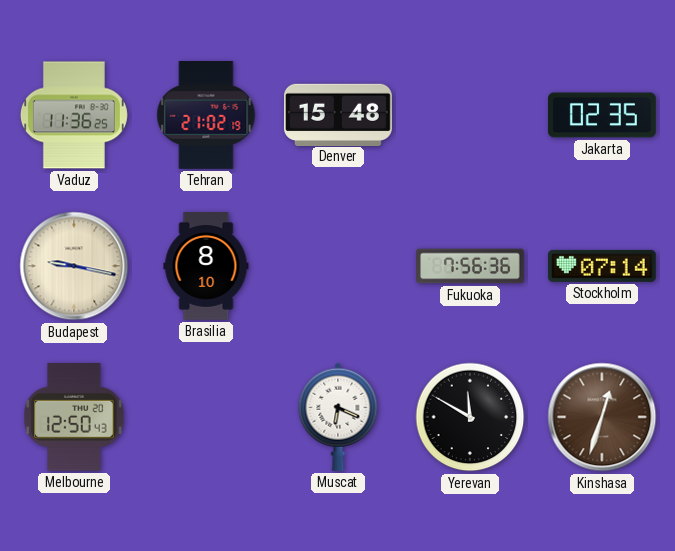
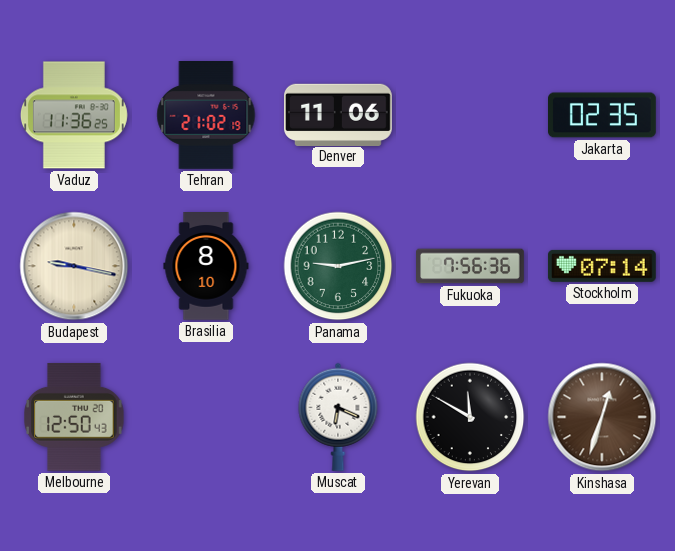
Denver: 15:48 -> 11:06
Panama: none -> 9:13
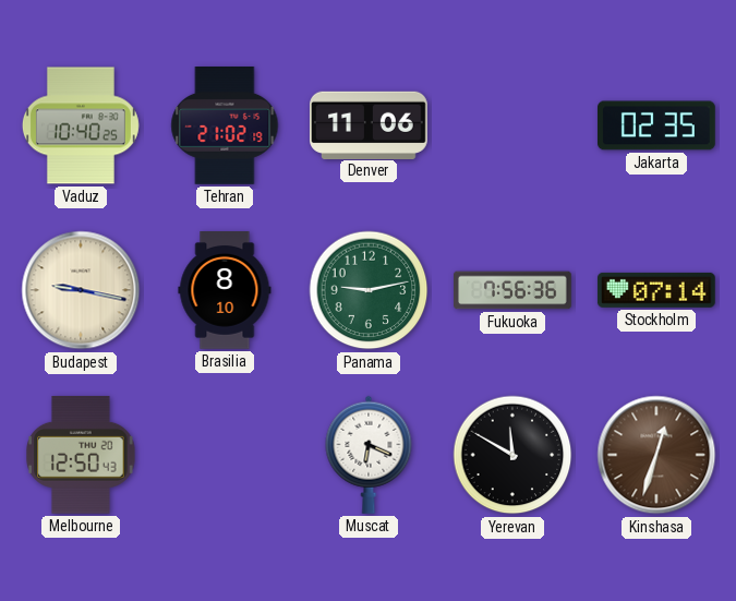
Vaduz: 11:36 -> 10:40
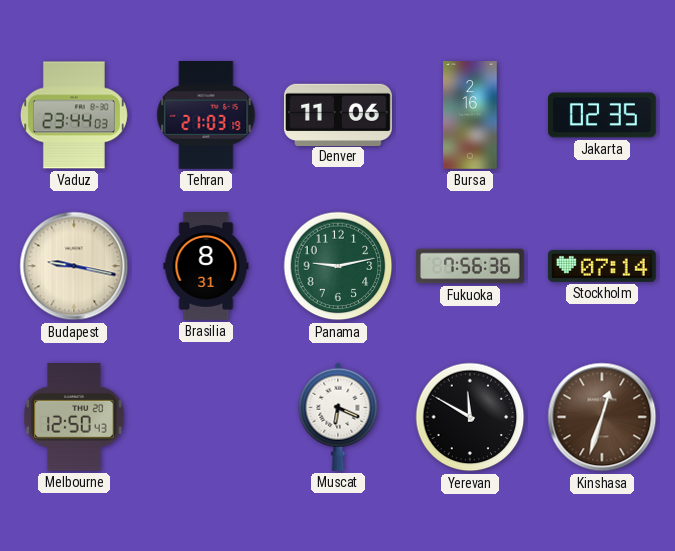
Vaduz: 10:40 -> 23:44
Tehran: 21:02 -> 21:03
Bursa: none -> 2:16
Brasilia: 8:10 -> 8:31
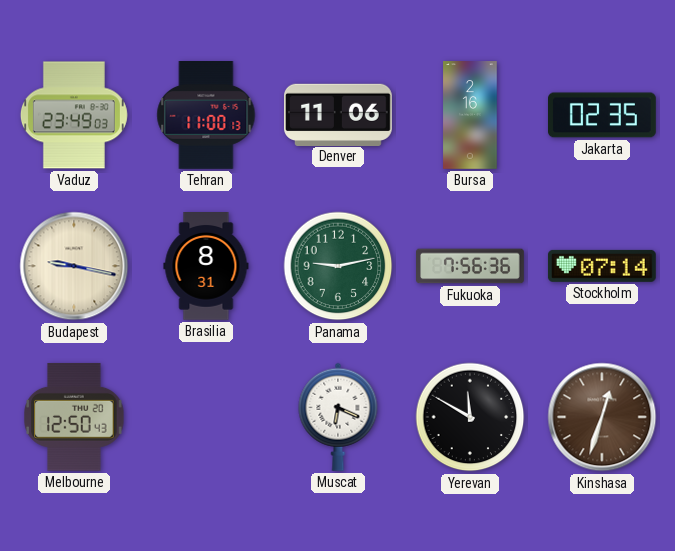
Vaduz: 23:44 -> 23:49
Tehran: 21:03 -> 11:00
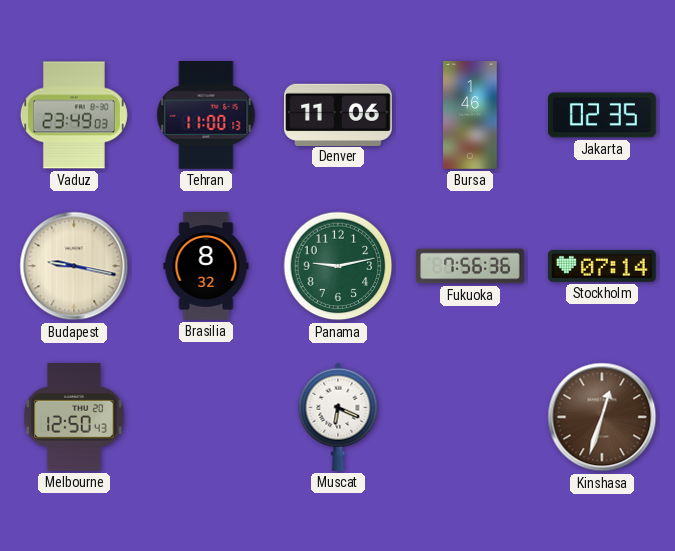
Bursa: 2:16 -> 1:46
Brasilia: 8:31 -> 8:32
Yerevan: 11:50 -> none
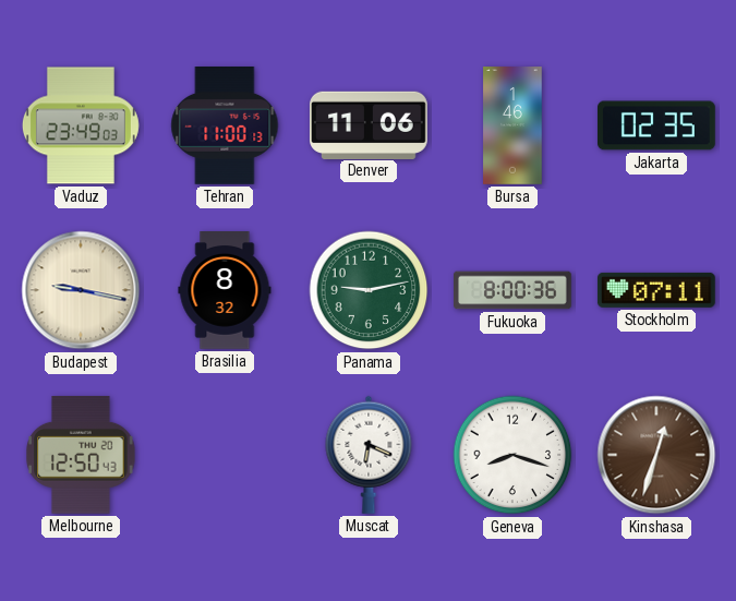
Fukuoka: 7:56 -> 8:00
Stockholm: 07:14 -> 07:11
Geneva: none -> 8:18
